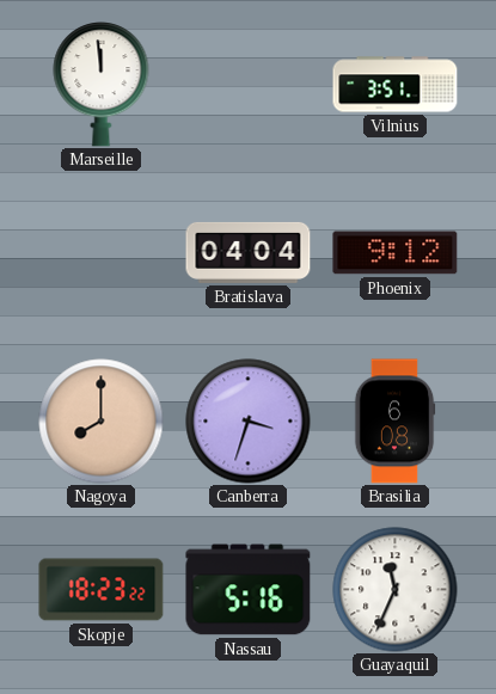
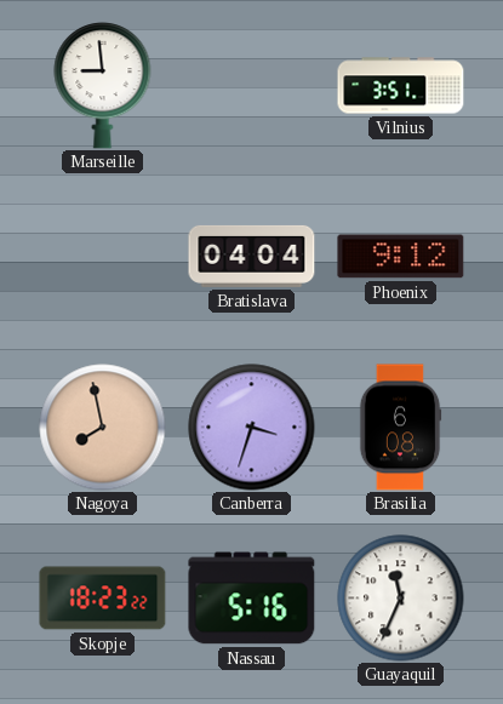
Marseille: 11:59 -> 8:59
Nagoya: 8:00 -> 7:58
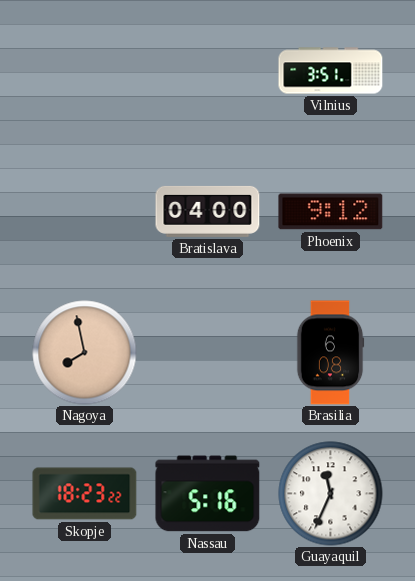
Marseille: 8:59 -> none
Bratislava: 04:04 -> 04:00
Canberra: 3:33 -> none
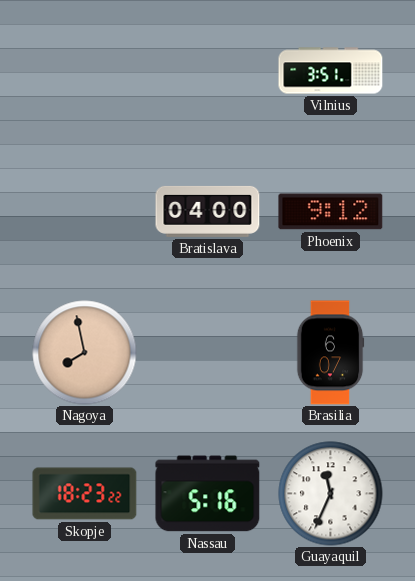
Brasilia: 6:08 -> 6:07
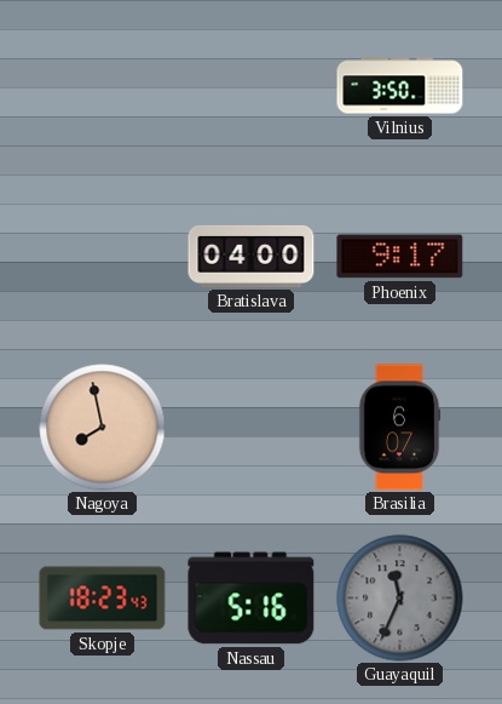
Vilnius: 3:51 -> 3:50
Phoenix: 9:12 -> 9:17
Skopje: 18:23:22 -> 18:23:43
Guayaquil dial: white -> grey
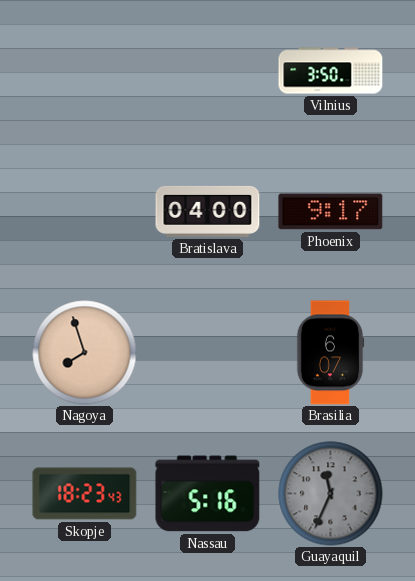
Nagoya: 7:58 -> 7:57
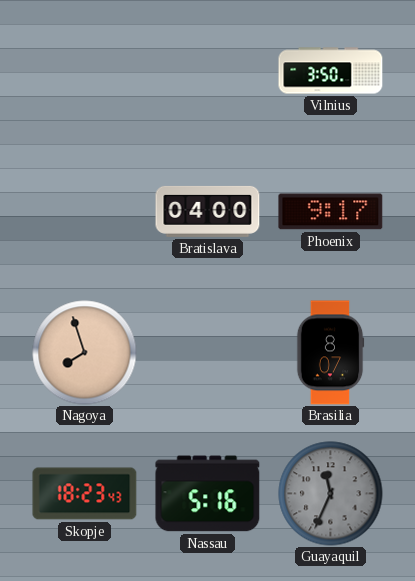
Brasilia: 6:07 -> 8:07
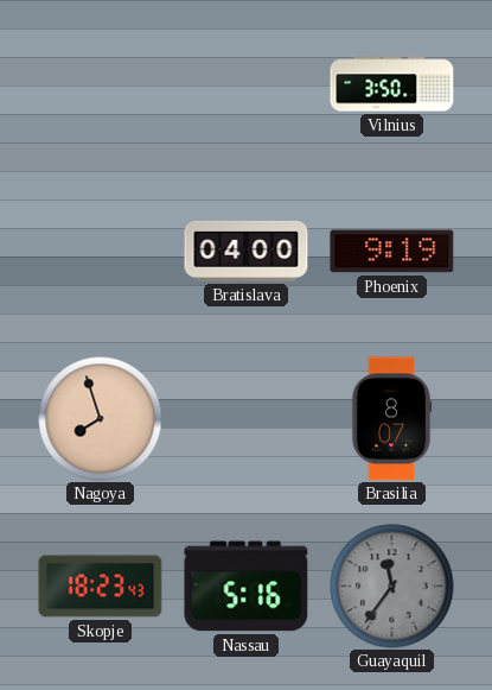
Phoenix: 9:17 -> 9:19
Guayaquil: 11:34 -> 11:36
